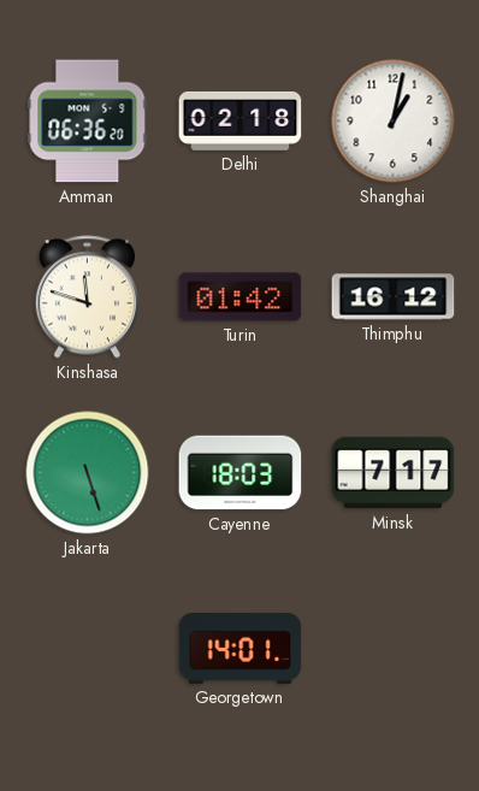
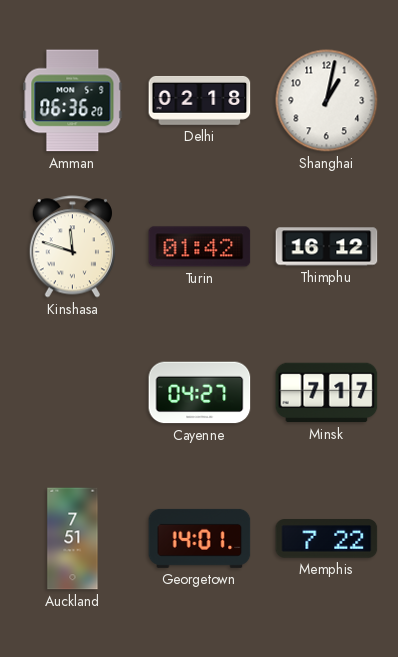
Jakarta: 5:27 -> none
Cayenne: 18:03 -> 04:27
Auckland: none -> 7:51
Memphis: none -> 7:22
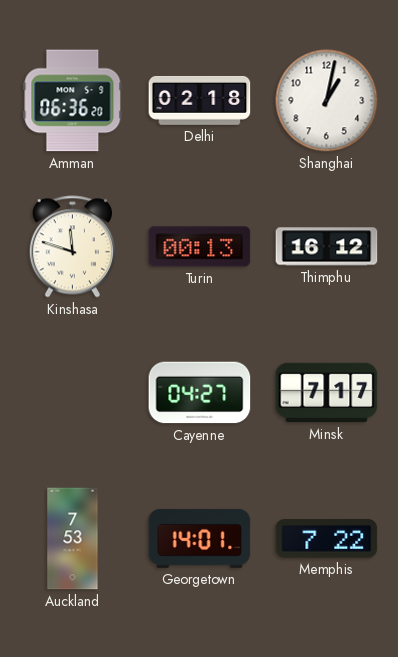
Turin: 01:42 -> 00:13
Auckland: 7:51 -> 7:53
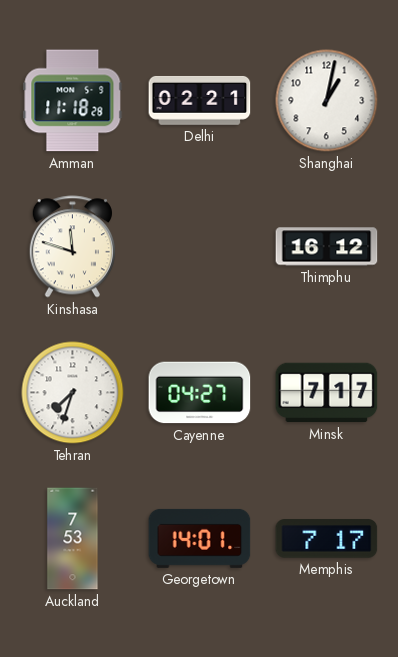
Amman: 06:36 -> 11:18
Delhi: 02:18 -> 02:21
Turin: 00:13 -> none
Tehran: none -> 7:33
Memphis: 7:22 -> 7:17
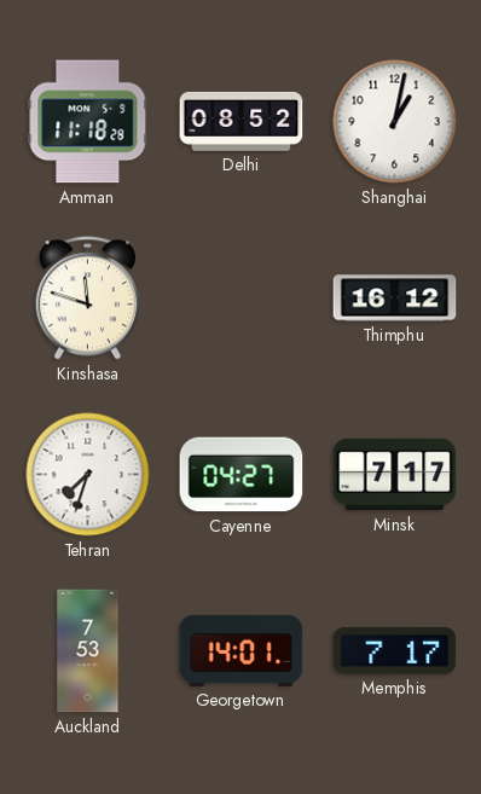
Delhi: 02:21 -> 08:52
